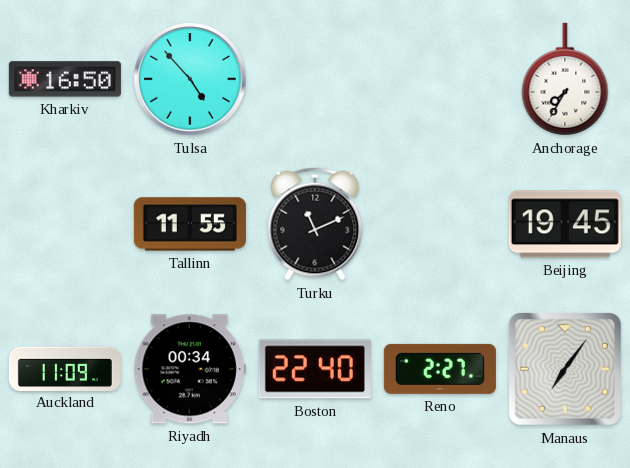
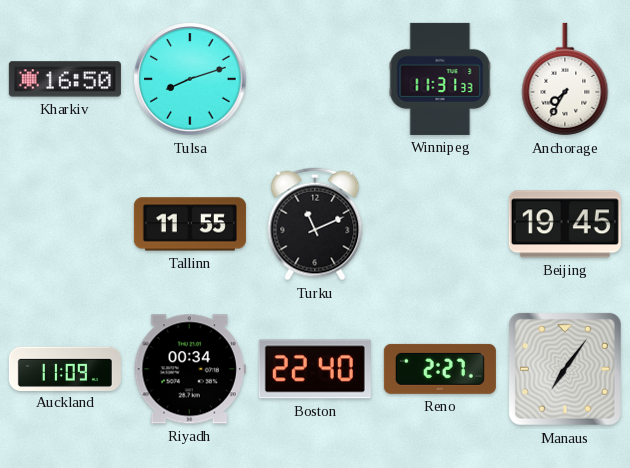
Tulsa: 4:53 -> 8:12
Winnipeg: none -> 11:31
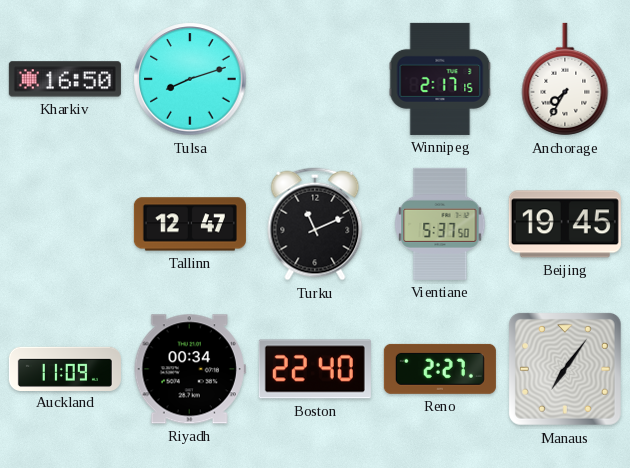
Winnipeg: 11:31 -> 2:17
Tallinn: 11:55 -> 12:47
Vientiane: none -> 5:37
